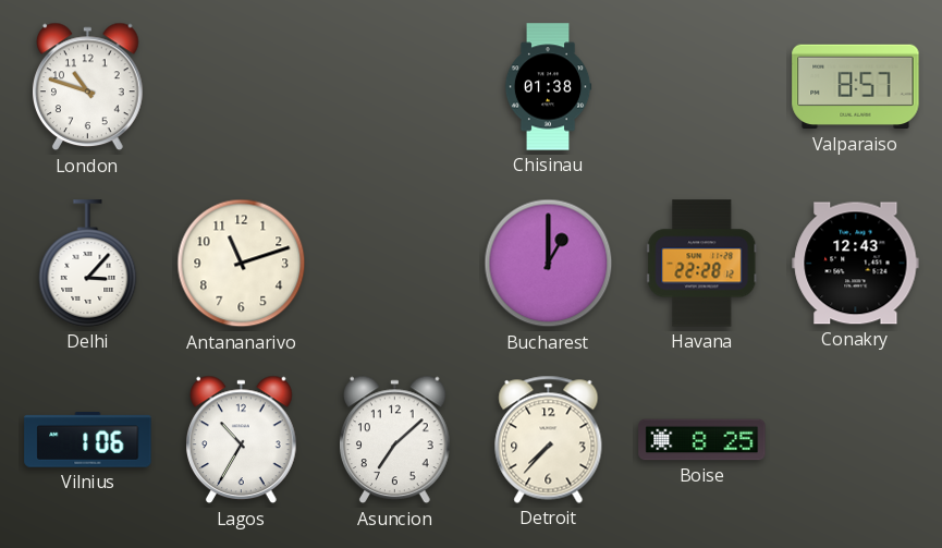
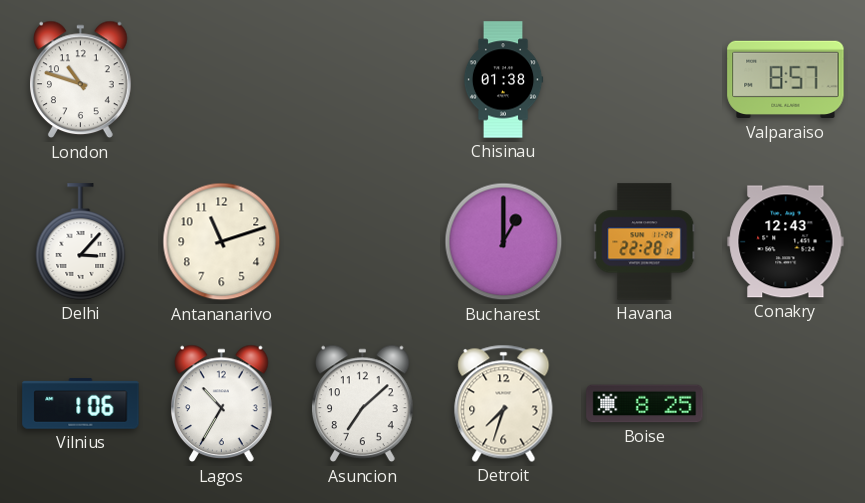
Detroit: 7:37 -> 7:33
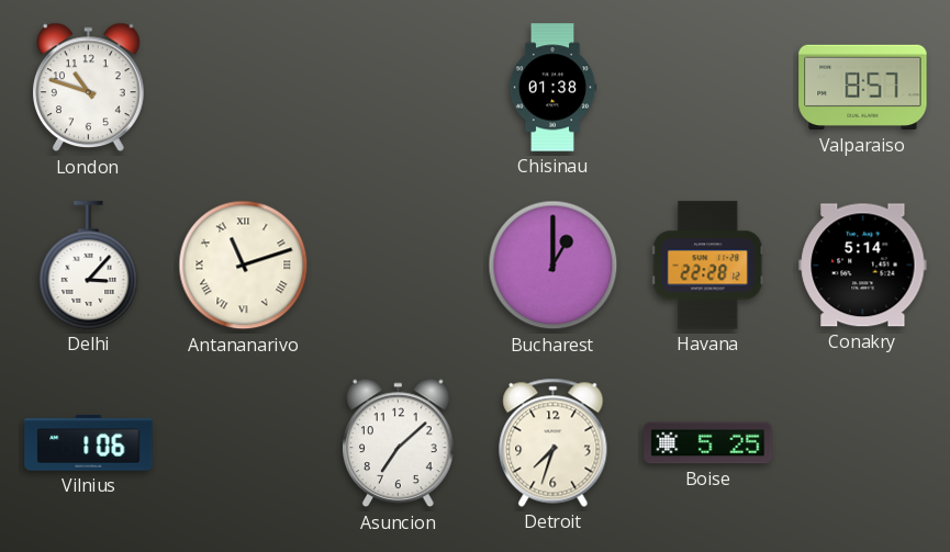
Antananarivo numerals: Arabic -> Roman
Conakry: 12:43 -> 5:14
Lagos: 10:35 -> none
Boise: 8:25 -> 5:25
